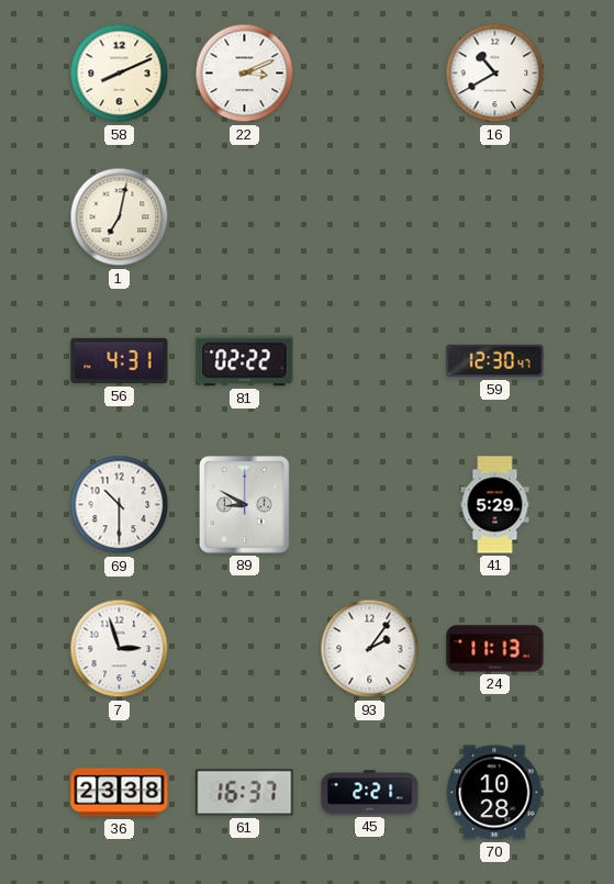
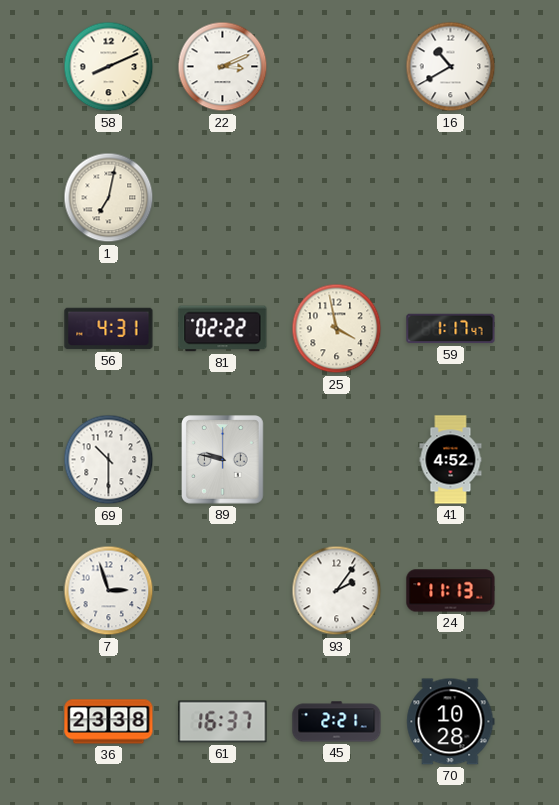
25: none -> 3:58
59: 12:30 -> 1:17
89: 8:50 -> 9:47
41: 5:29 -> 4:52
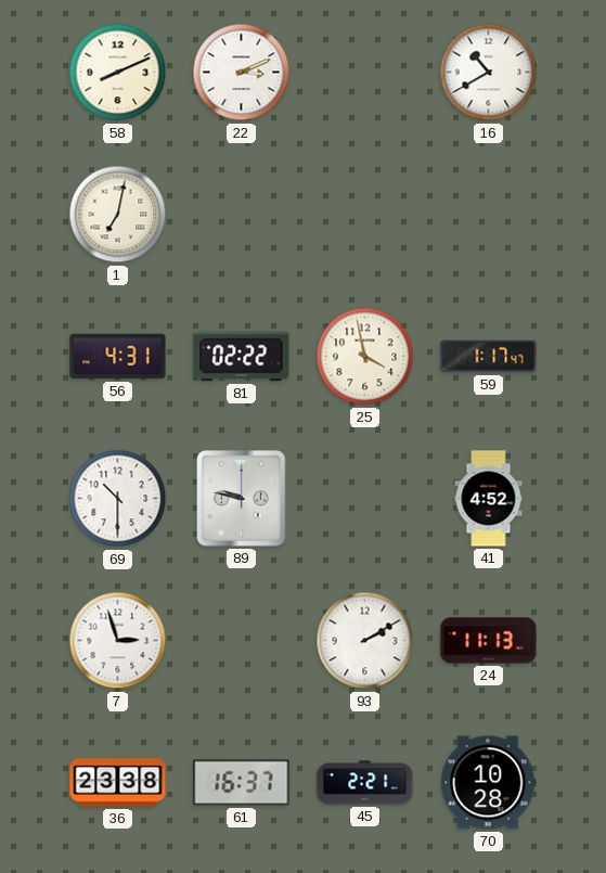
93: 2:06 -> 2:10
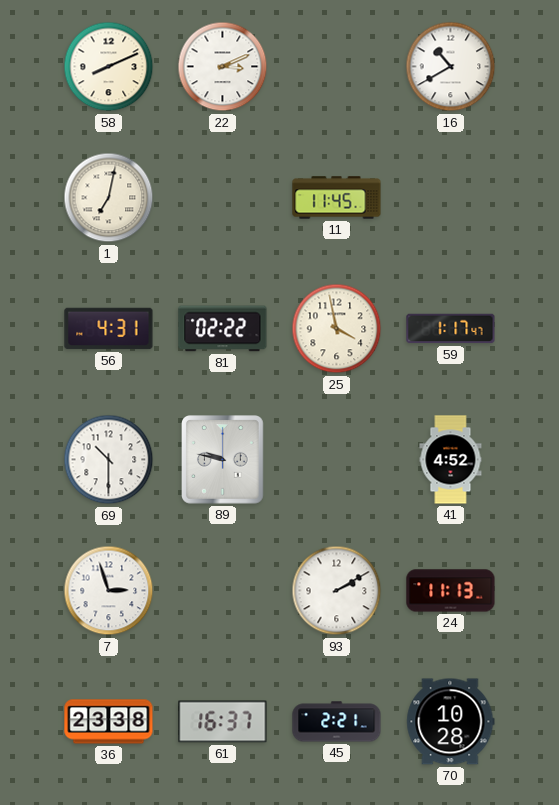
11: none -> 11:45
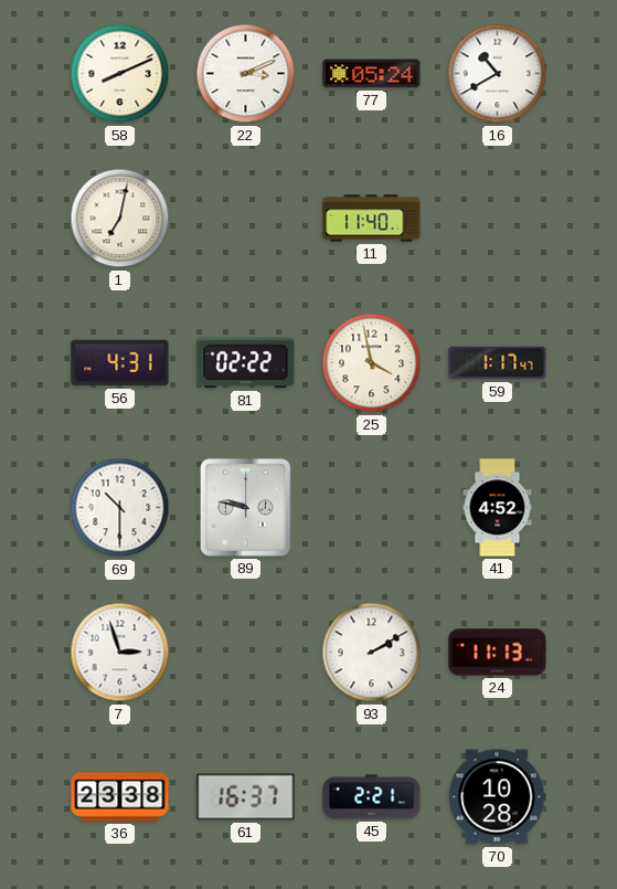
77: none -> 05:24
11: 11:45 -> 11:40
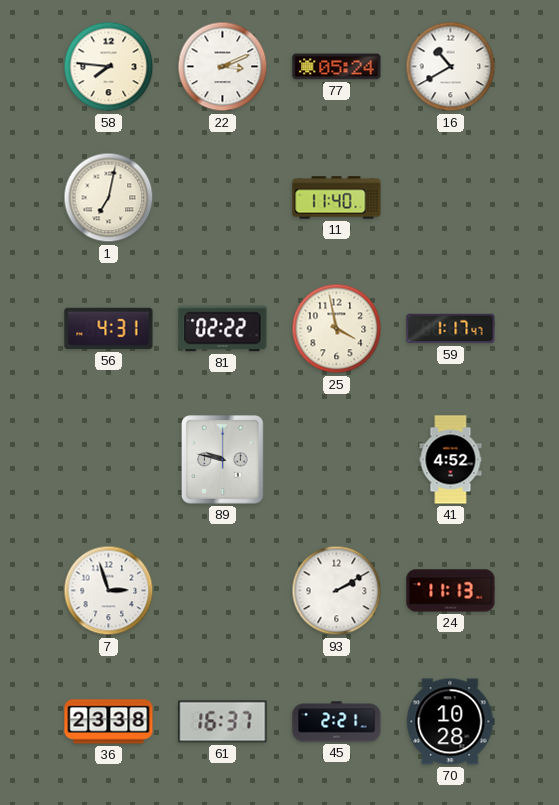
58: 8:11 -> 7:46
69: 10:30 -> none
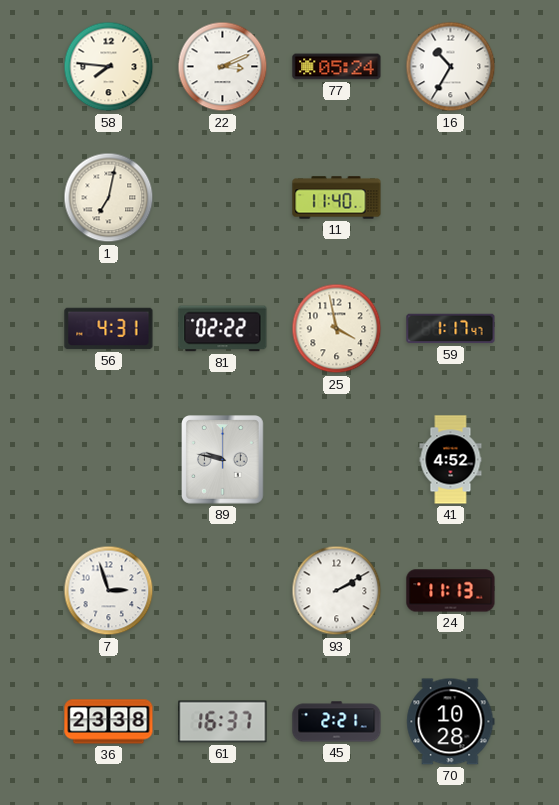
16: 10:40 -> 10:35
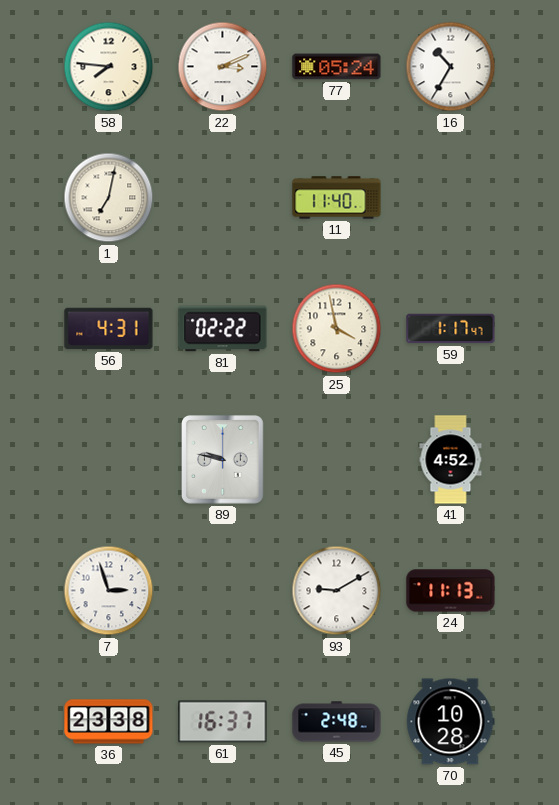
93: 2:10 -> 9:10
45: 2:21 -> 2:48
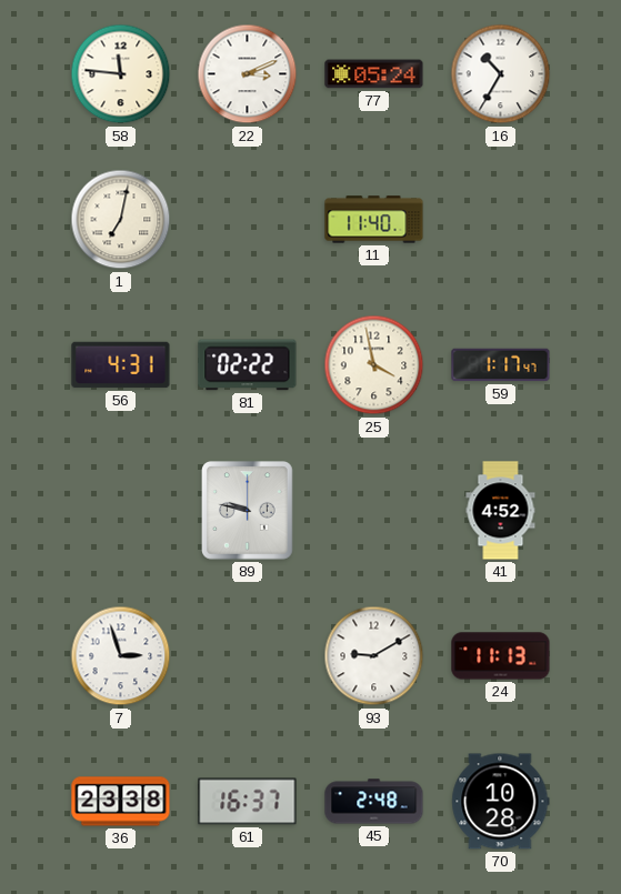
58: 7:46 -> 11:46
